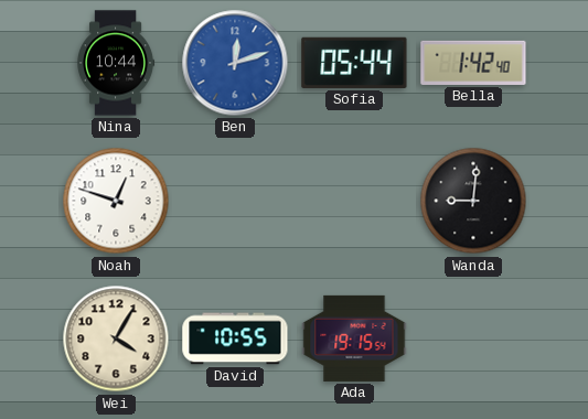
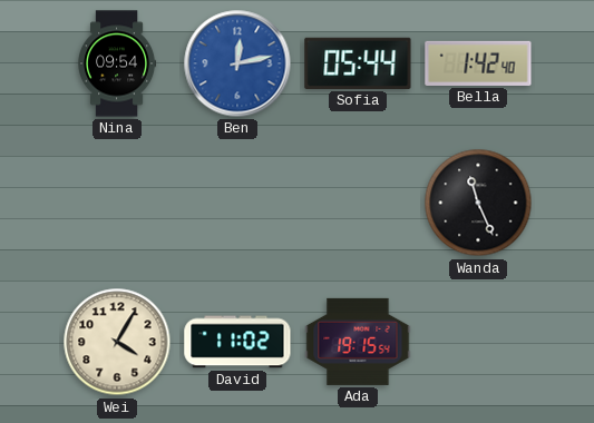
Nina: 10:44 -> 09:54
Ben: 12:12 -> 12:13
Noah: 12:48 -> none
Wanda: 9:01 -> 11:26
David: 10:55 -> 11:02
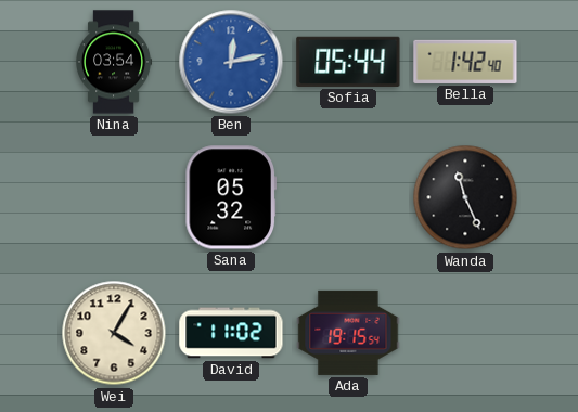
Nina: 09:54 -> 03:54
Sana: none -> 05:32
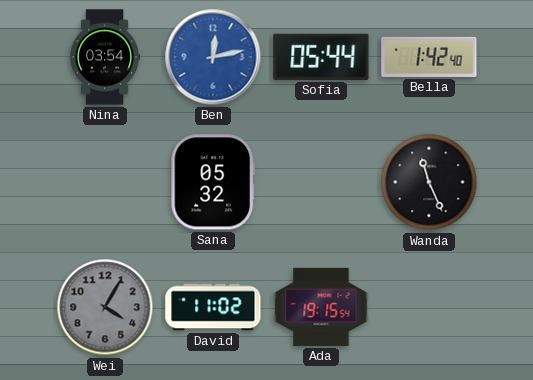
Wei dial: cream -> grey
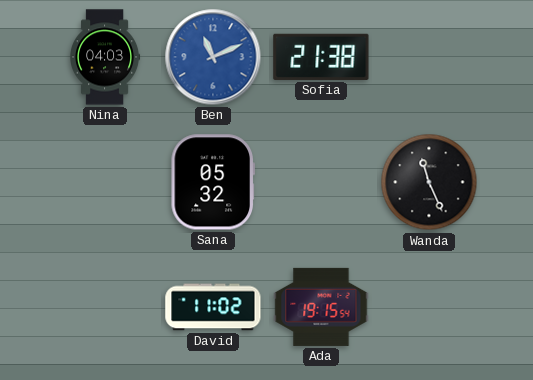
Nina: 03:54 -> 04:03
Ben: 12:13 -> 11:11
Sofia: 05:44 -> 21:38
Bella: 1:42 -> none
Wei: 4:05 -> none
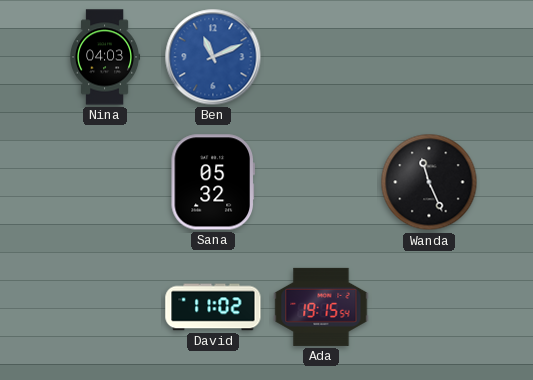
Sofia: 21:38 -> none
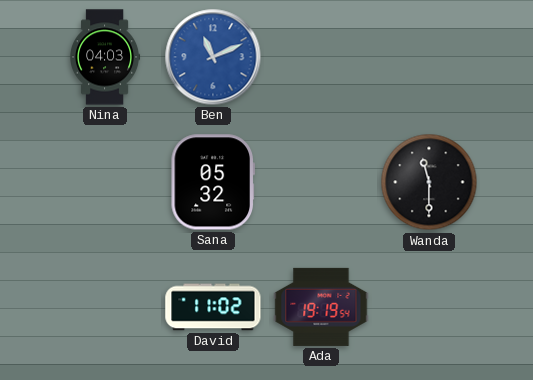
Wanda: 11:26 -> 11:30
Ada: 19:15 -> 19:19
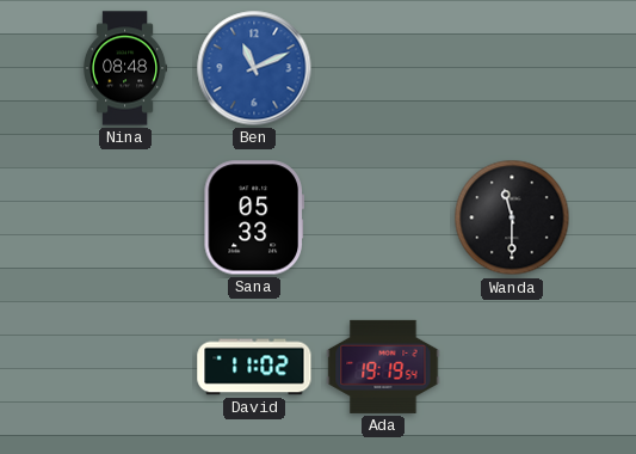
Nina: 04:03 -> 08:48
Sana: 05:32 -> 05:33
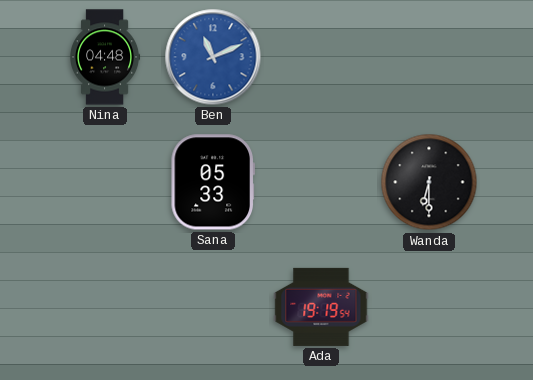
Nina: 08:48 -> 04:48
Wanda: 11:30 -> 6:30
David: 11:02 -> none
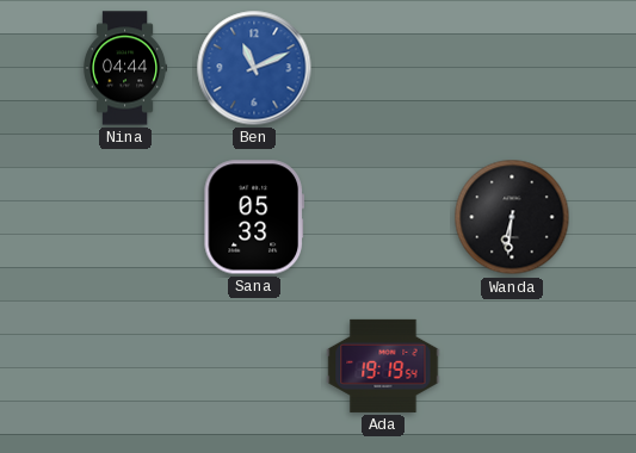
Nina: 04:48 -> 04:44
Wanda: 6:30 -> 6:31
